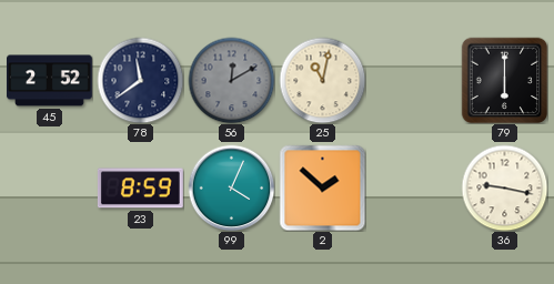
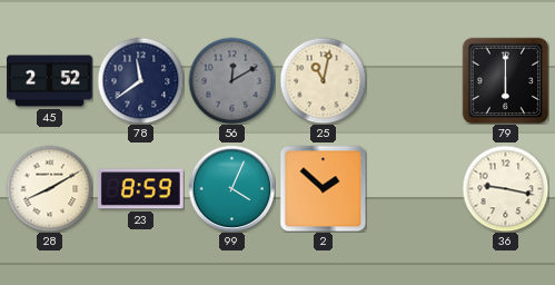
28: none -> 8:10
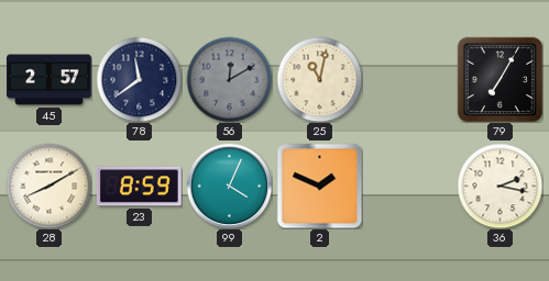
45: 2:52 -> 2:57
79: 6:00 -> 7:05
2: 1:52 -> 1:49
36: 9:17 -> 2:17
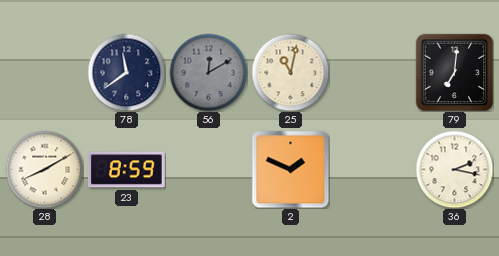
45: 2:57 -> none
79: 7:05 -> 7:01
99: 4:04 -> none
